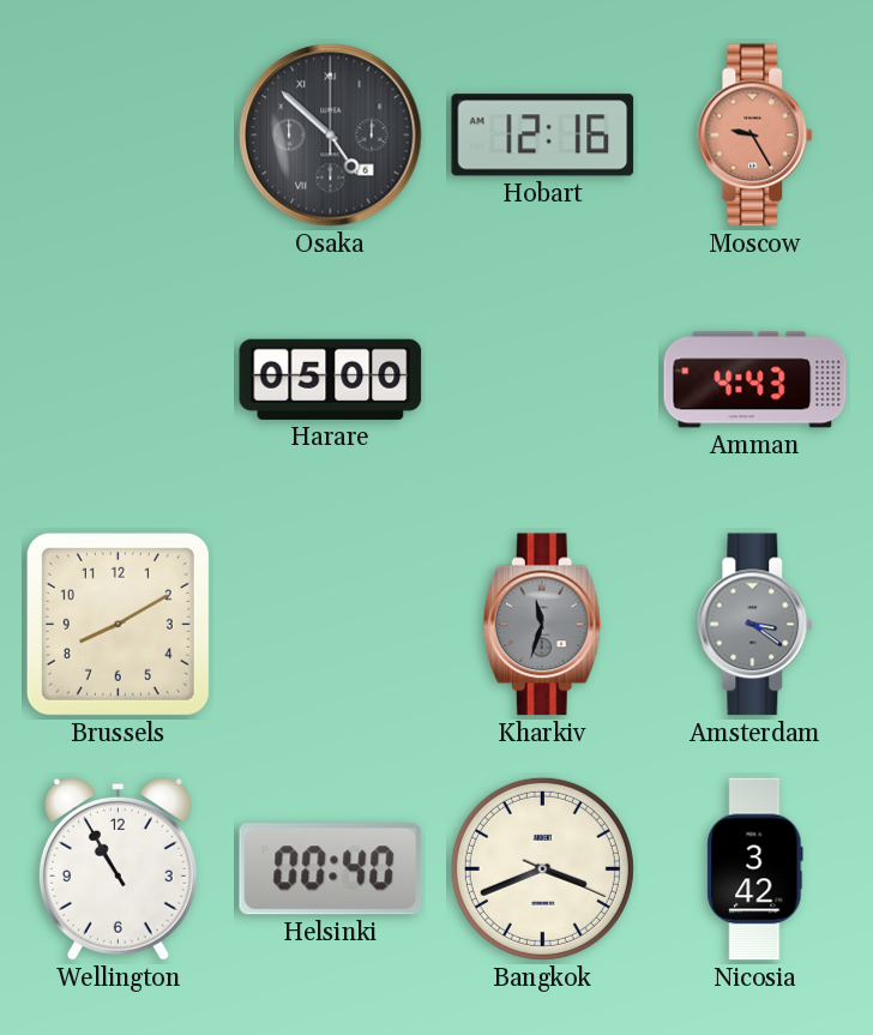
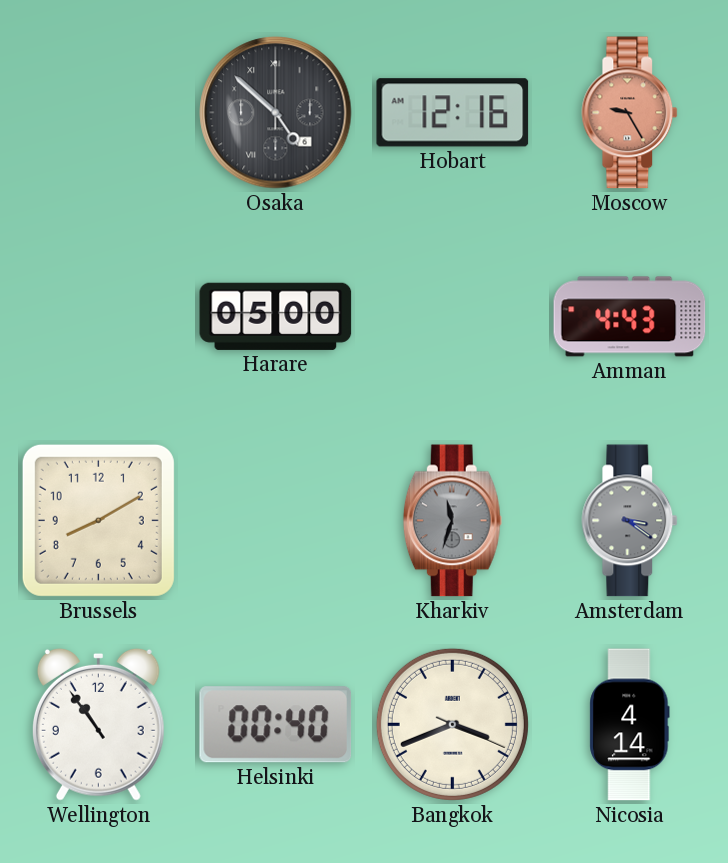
Wellington: 10:55 -> 10:54
Nicosia: 3:42 -> 4:14
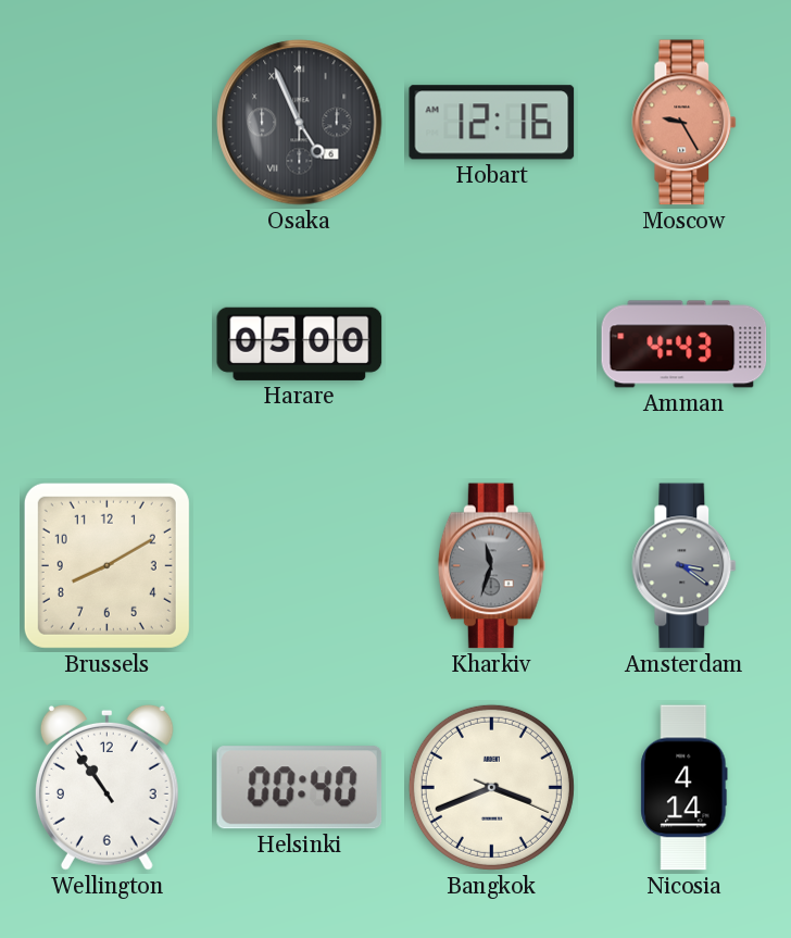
Osaka: 4:52 -> 4:56
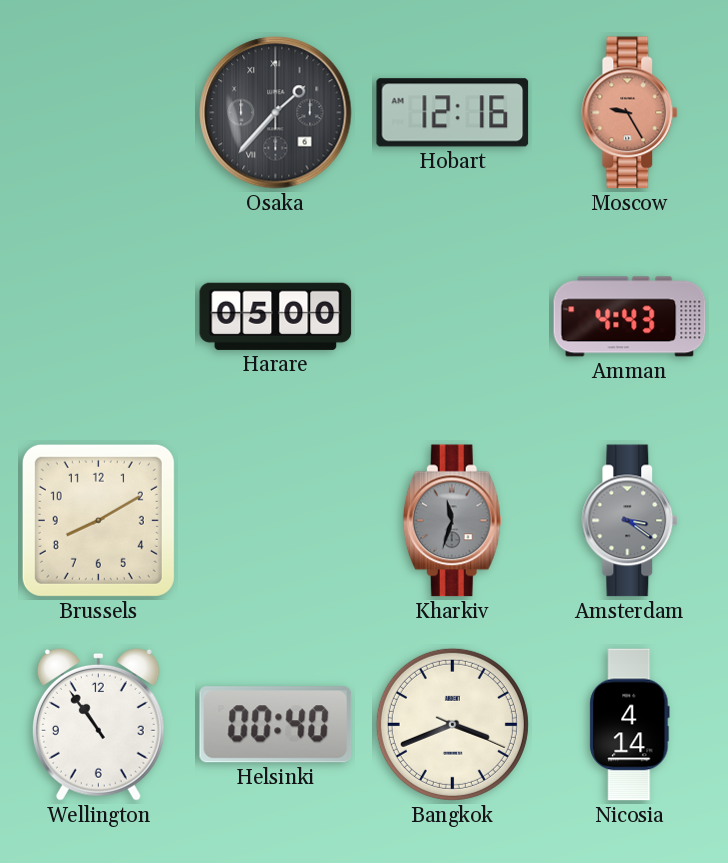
Osaka: 4:56 -> 1:37
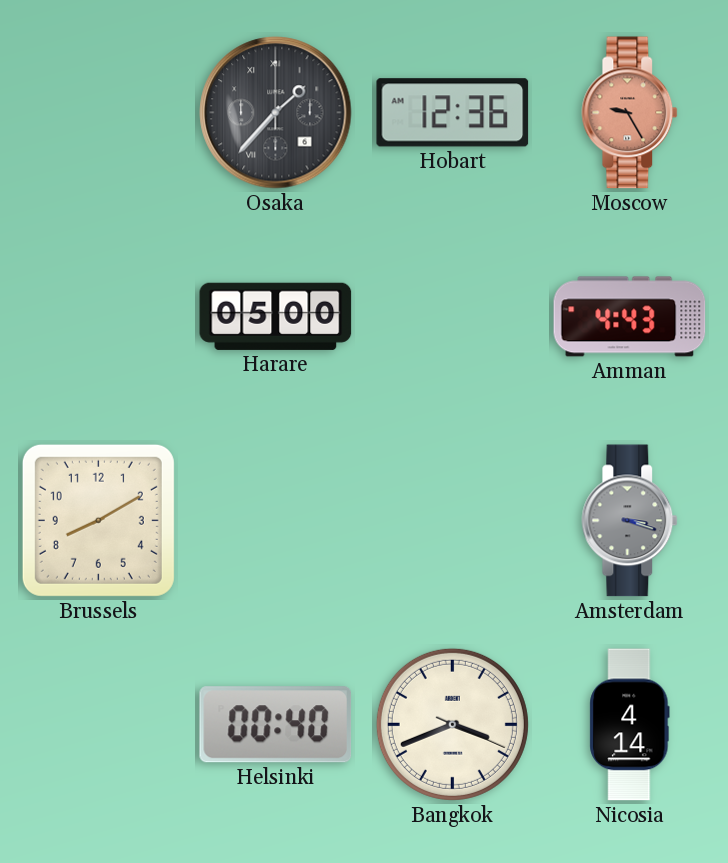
Hobart: 12:16 -> 12:36
Kharkiv: 11:33 -> none
Amsterdam: 3:21 -> 3:18
Wellington: 10:54 -> none
